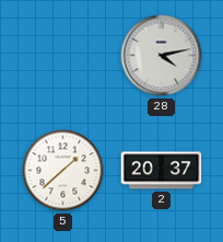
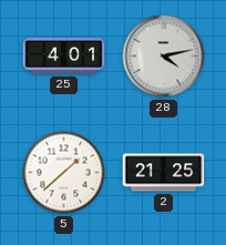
25: none -> 4:01
2: 20:37 -> 21:25
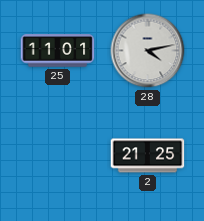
25: 4:01 -> 11:01
5: 1:38 -> none
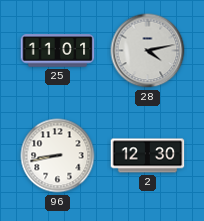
96: none -> 8:43
2: 21:25 -> 12:30
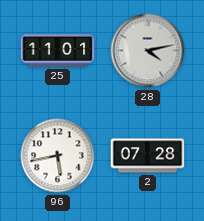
96: 8:43 -> 5:43
2: 12:30 -> 07:28
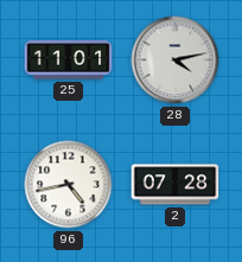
96: 5:43 -> 4:43
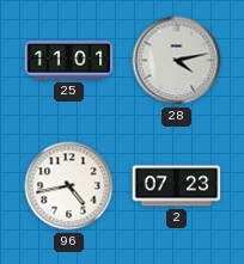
2: 07:28 -> 07:23
